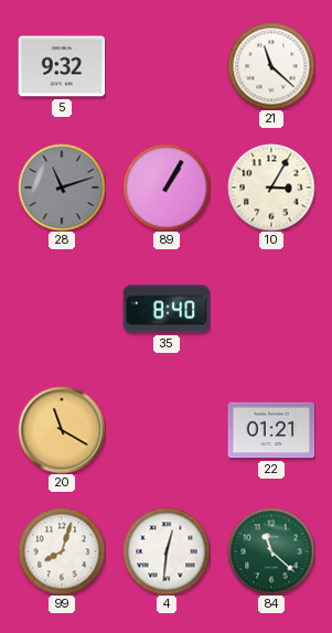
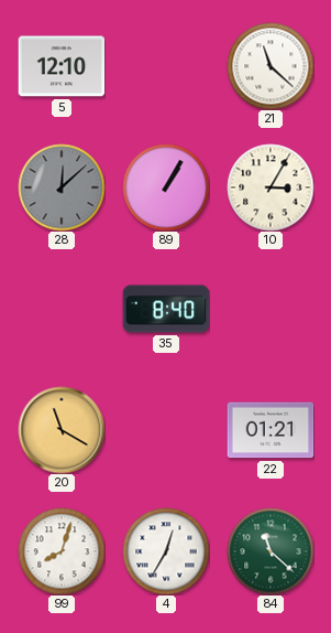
5: 9:32 -> 12:10
28: 11:12 -> 12:08
4: 12:31 -> 12:35
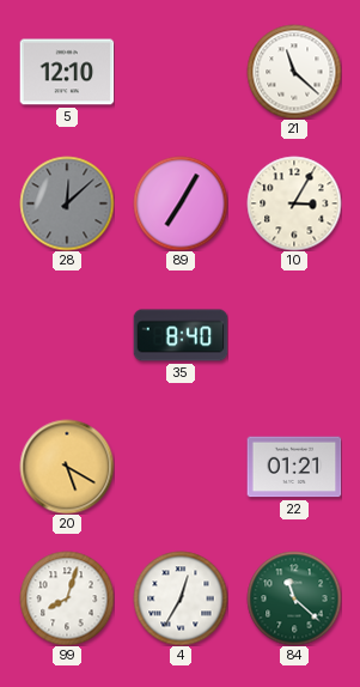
89: 1:05 -> 7:05
20: 11:20 -> 5:20
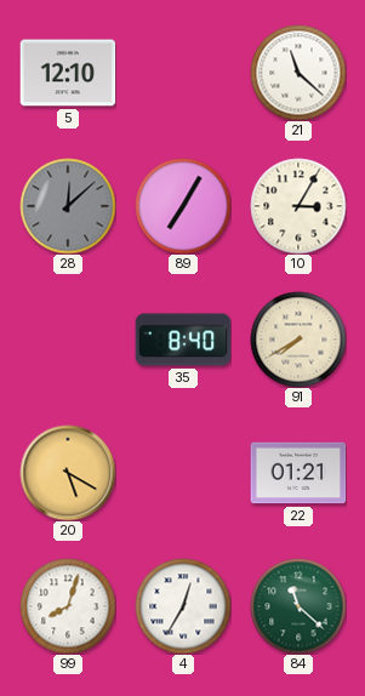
91: none -> 7:40
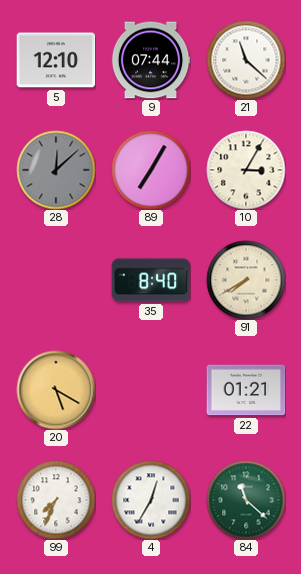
9: none -> 07:44
99: 8:03 -> 7:34
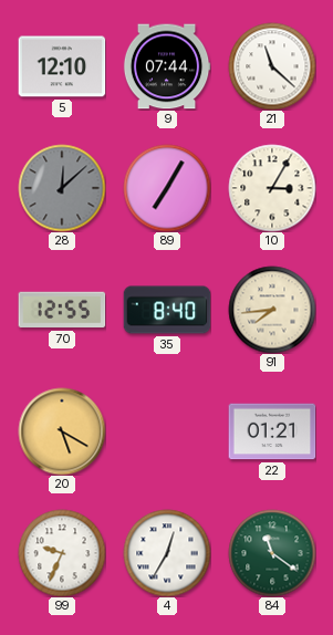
70: none -> 12:55
91: 7:40 -> 7:44
99: 7:34 -> 9:34
84: 11:22 -> 11:21
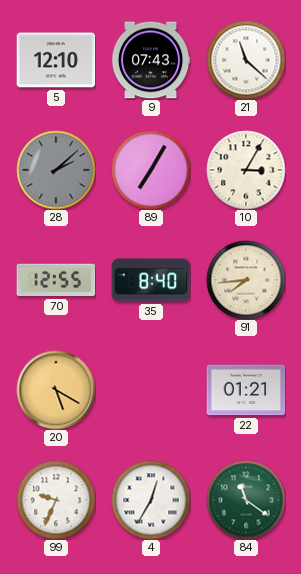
9: 07:44 -> 07:43
28: 12:08 -> 2:08
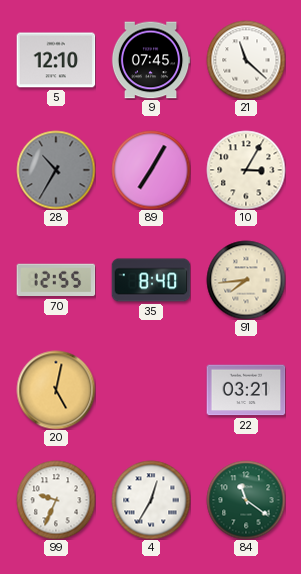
9: 07:43 -> 07:45
28: 2:08 -> 10:35
20: 5:20 -> 5:02
22: 01:21 -> 03:21
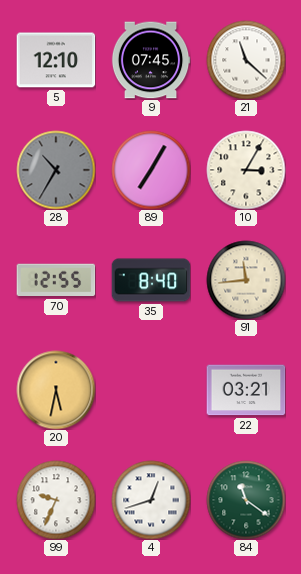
91: 7:44 -> 11:44
20: 5:02 -> 5:32
4: 12:35 -> 12:42
